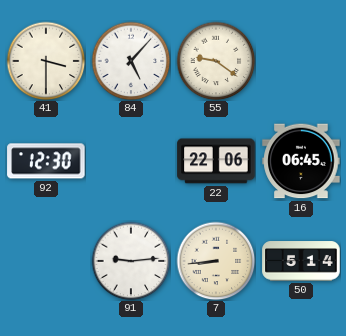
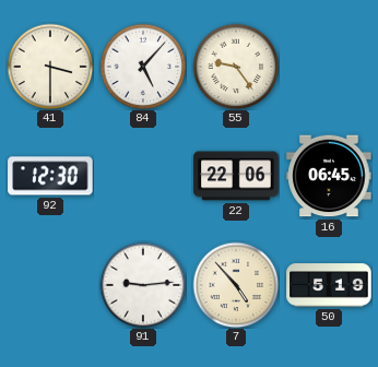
55: 9:21 -> 9:24
7: 8:44 -> 4:53
50: 5:14 -> 5:19
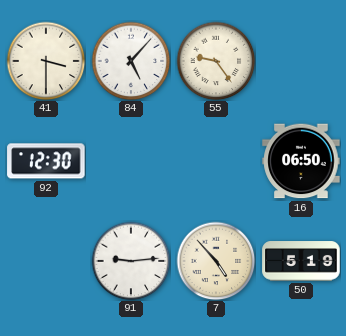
22: 22:06 -> none
16: 06:45 -> 06:50
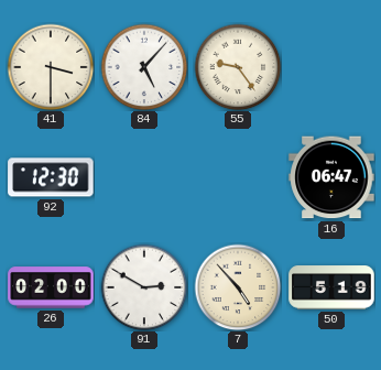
16: 06:50 -> 06:47
26: none -> 02:00
91: 9:14 -> 2:50
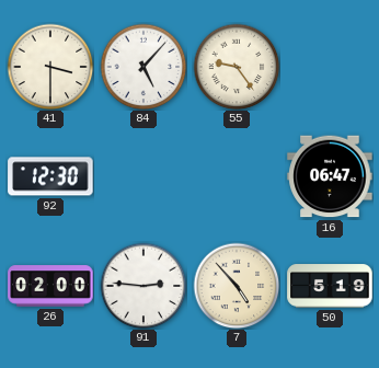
91: 2:50 -> 2:46
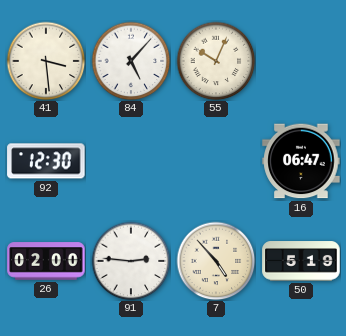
41: 3:30 -> 3:29
55: 9:24 -> 10:04
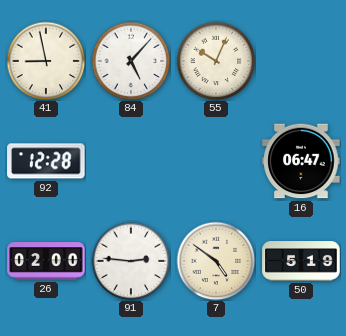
41: 3:29 -> 8:58
92: 12:30 -> 12:28
7: 4:53 -> 4:51
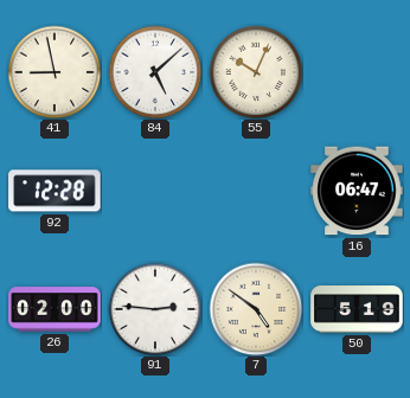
84: 5:07 -> 5:08
